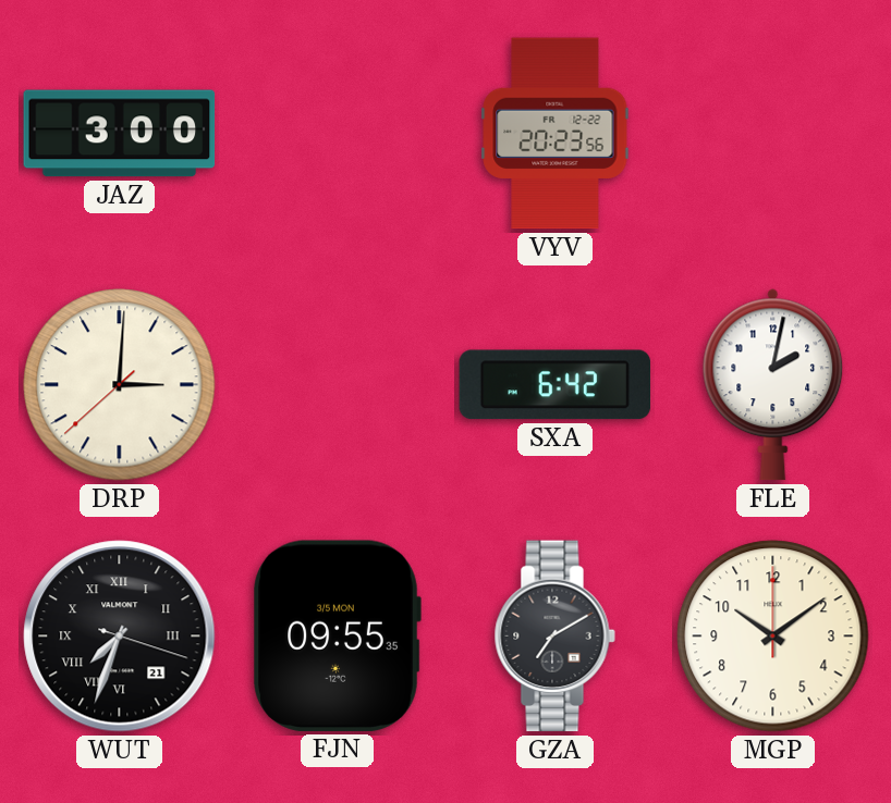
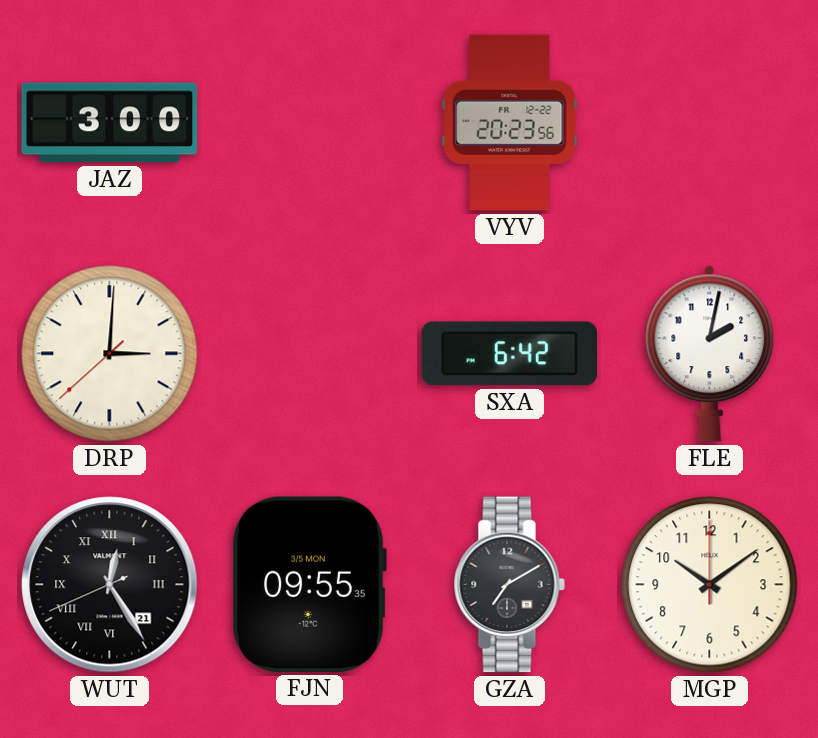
WUT: 7:33 -> 12:24
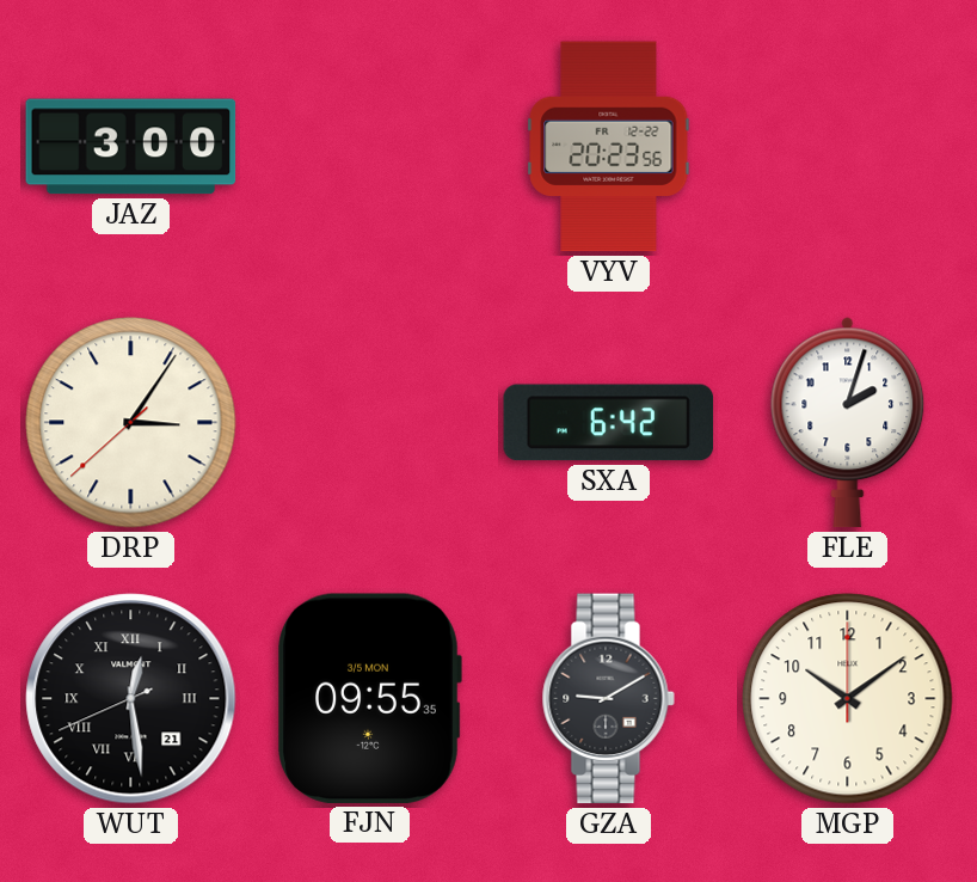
DRP: 3:00 -> 3:05
FLE: 2:02 -> 2:03
WUT: 12:24 -> 12:28
GZA: 7:10 -> 9:10
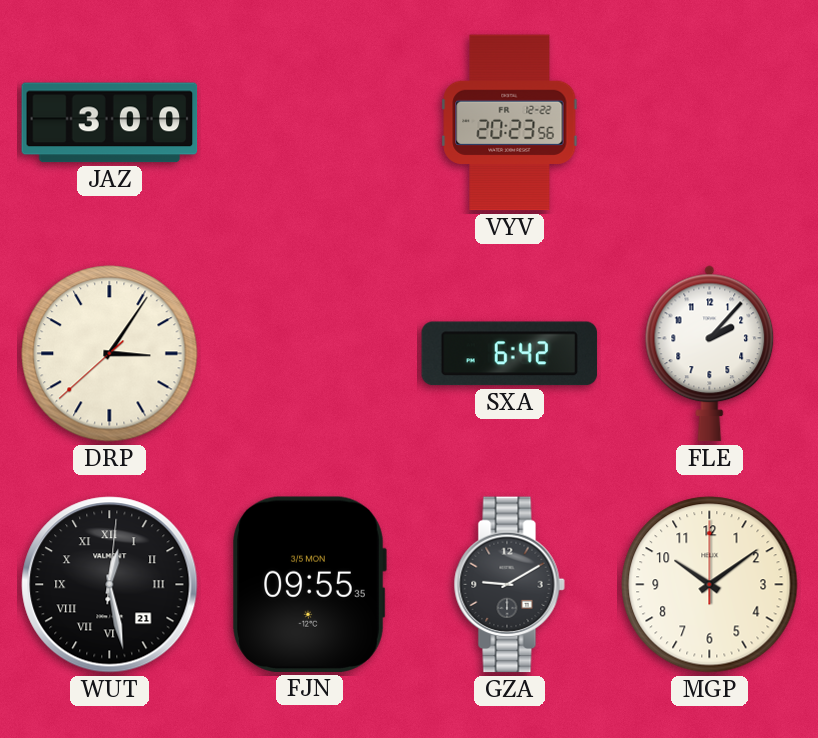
FLE: 2:03 -> 2:07
WUT: 12:28:41 -> 12:28:01
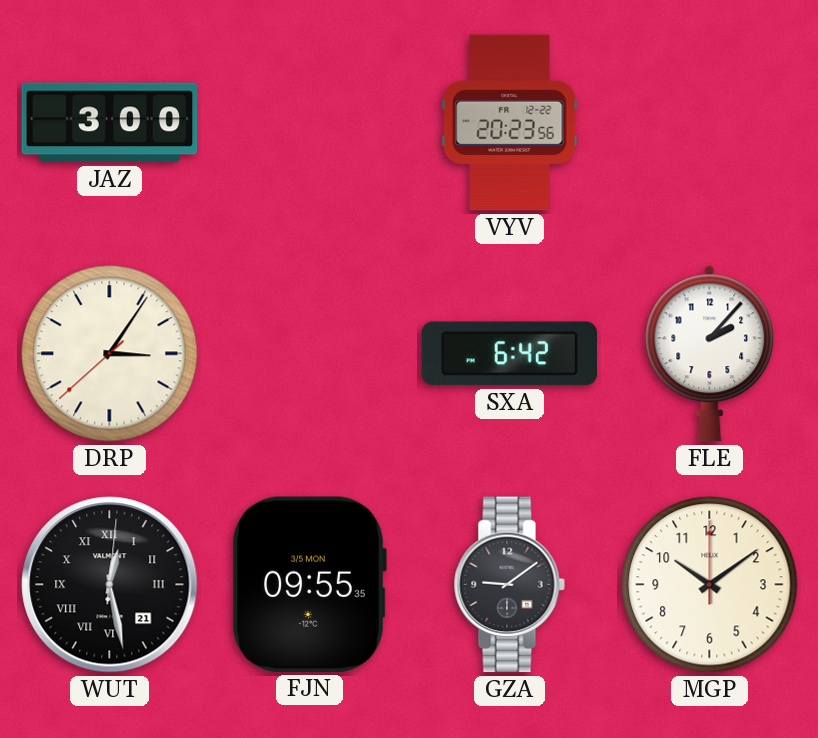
GZA: 9:10 -> 9:09
